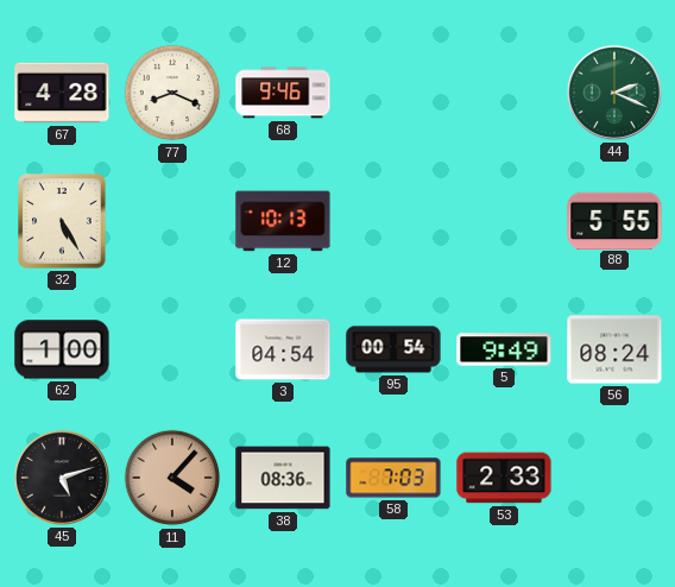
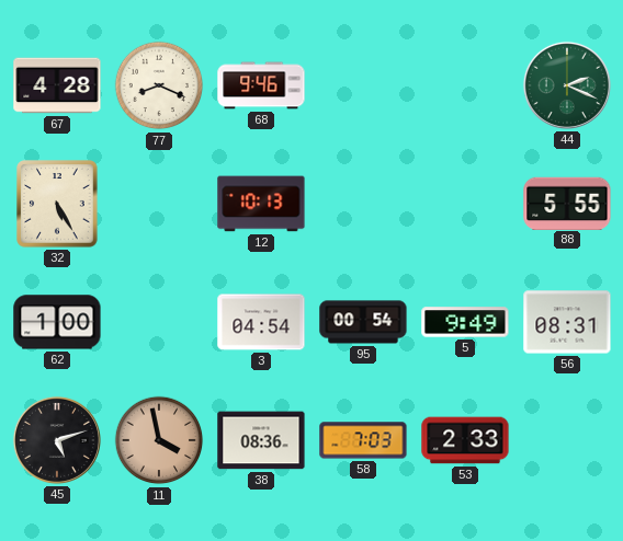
56: 08:24 -> 08:31
11: 4:07 -> 3:58
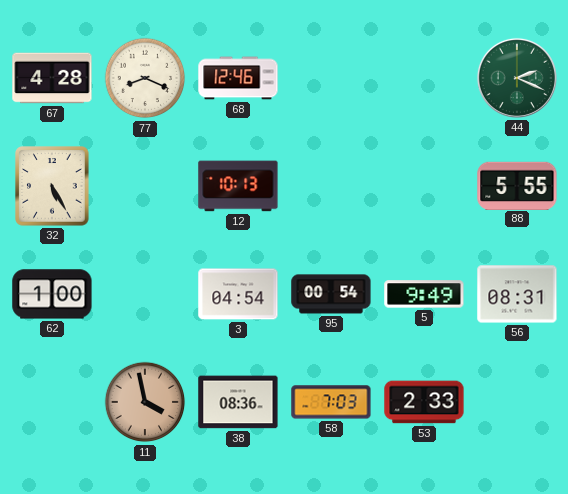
68: 9:46 -> 12:46
45: 5:12 -> none
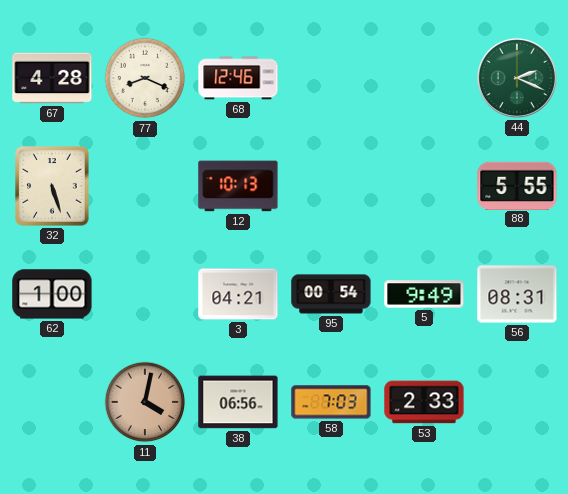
32: 5:25 -> 5:27
3: 04:54 -> 04:21
11: 3:58 -> 4:02
38: 08:36 -> 06:56
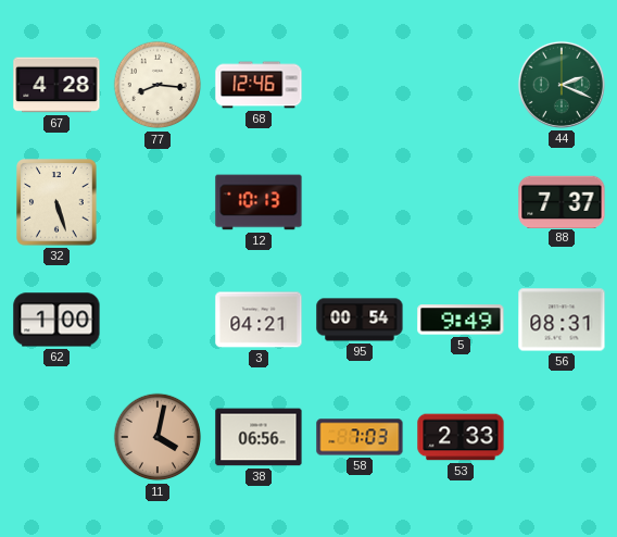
77: 8:19 -> 8:16
88: 5:55 -> 7:37
